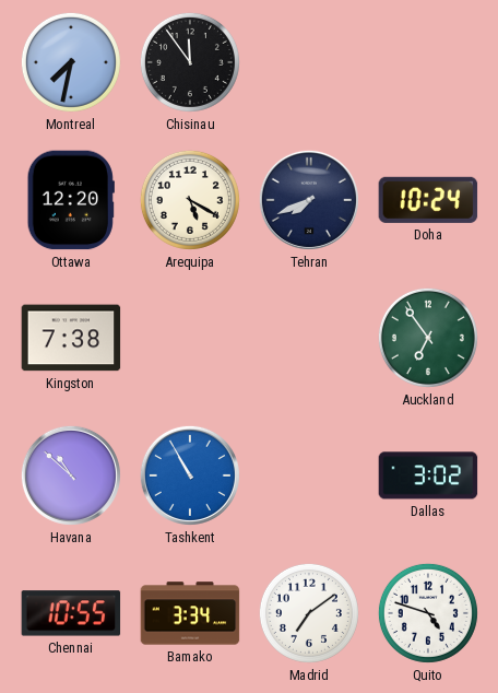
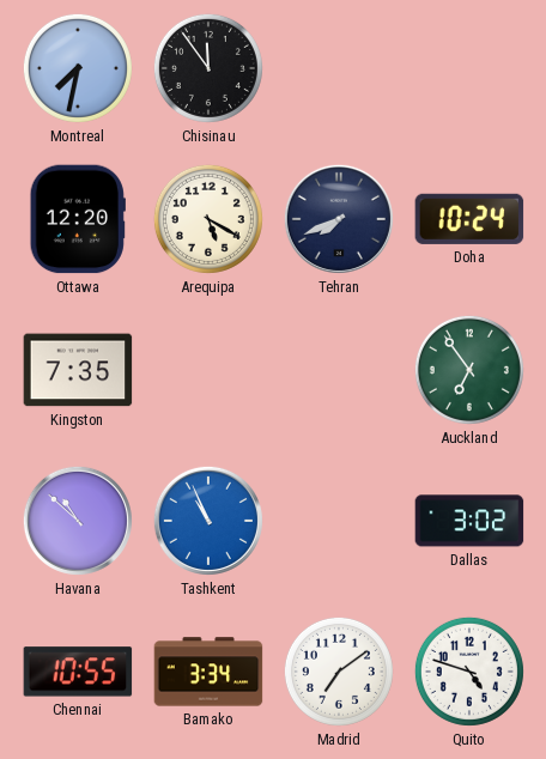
Kingston: 7:38 -> 7:35
Tashkent: 10:55 -> 10:56
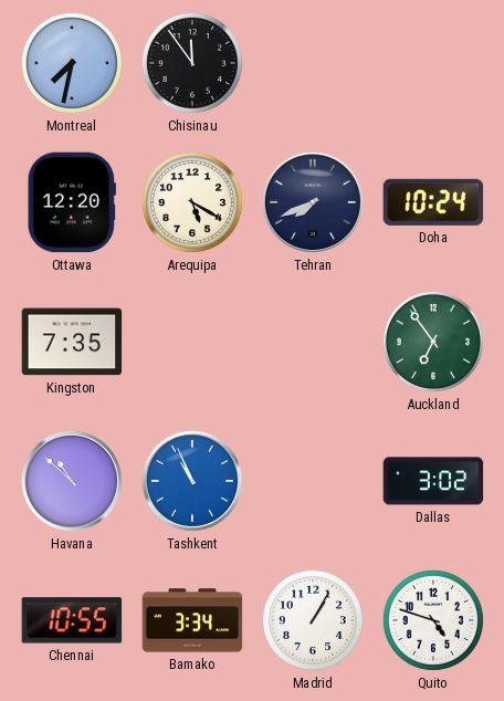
Madrid: 7:09 -> 1:05
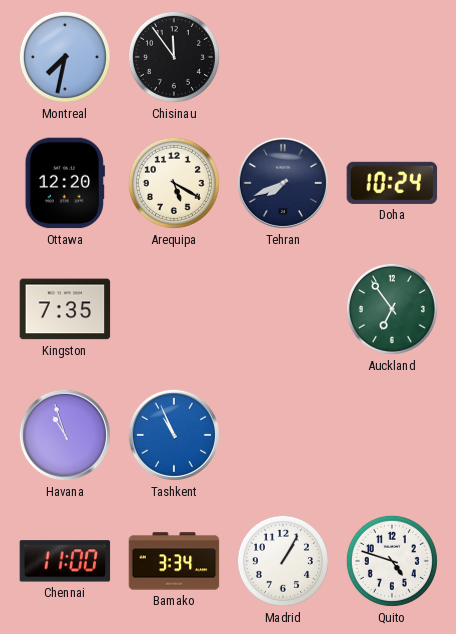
Havana: 10:52 -> 10:57
Dallas: 3:02 -> none
Chennai: 10:55 -> 11:00
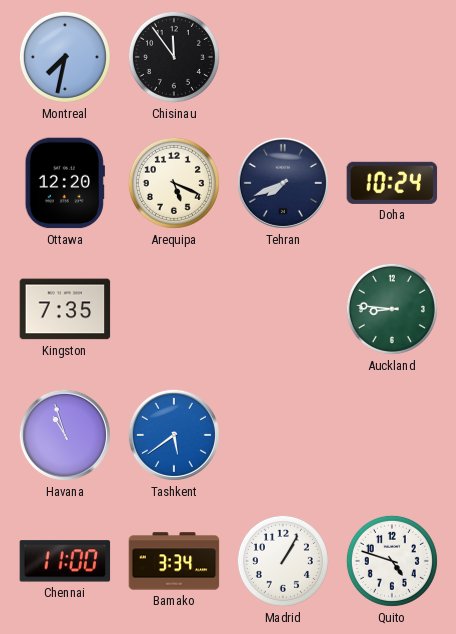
Arequipa: 5:20 -> 5:19
Auckland: 6:54 -> 8:46
Tashkent: 10:56 -> 5:39
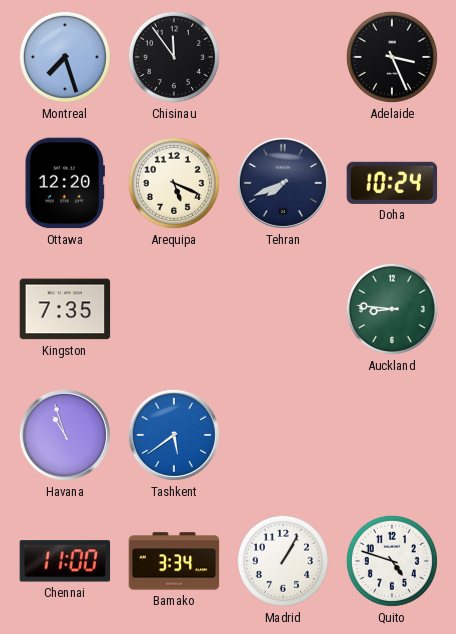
Montreal: 7:32 -> 7:27
Adelaide: none -> 3:26
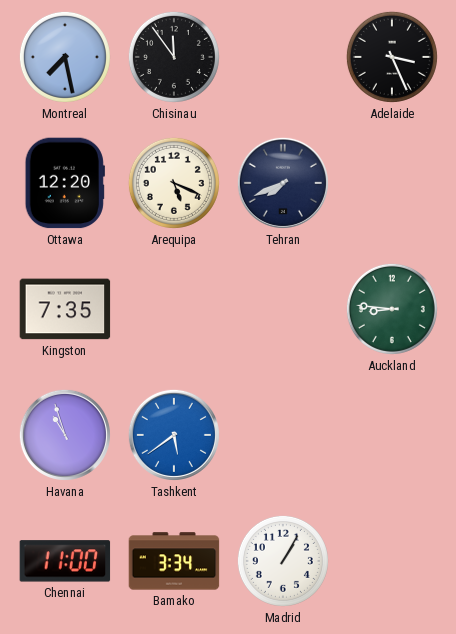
Montreal: 7:27 -> 7:28
Doha: 10:24 -> none
Quito: 4:48 -> none
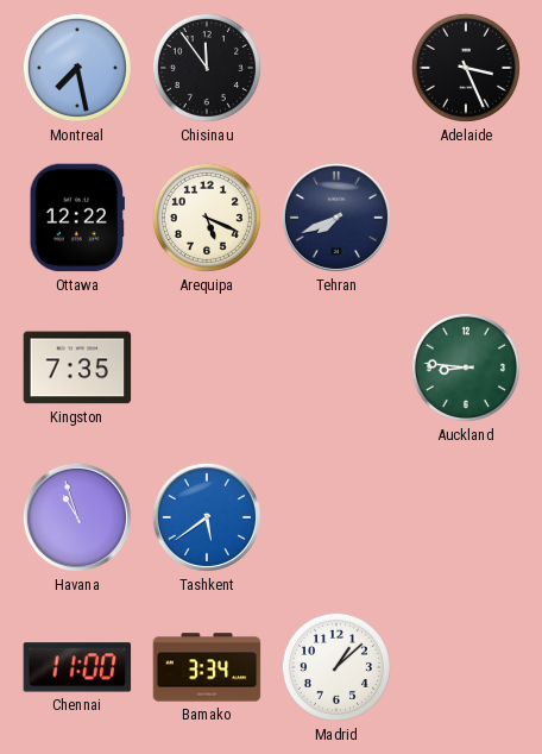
Ottawa: 12:20 -> 12:22
Madrid: 1:05 -> 1:08
